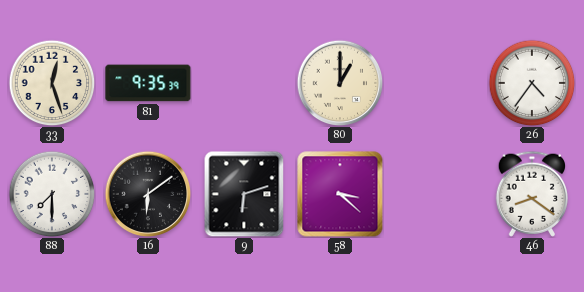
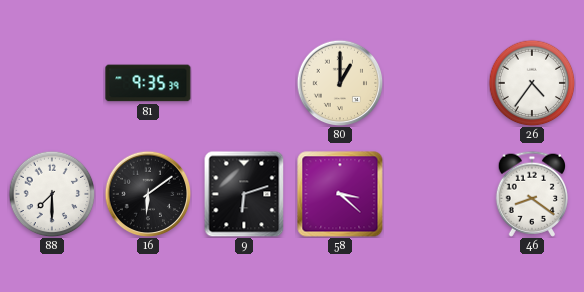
33: 12:27 -> none
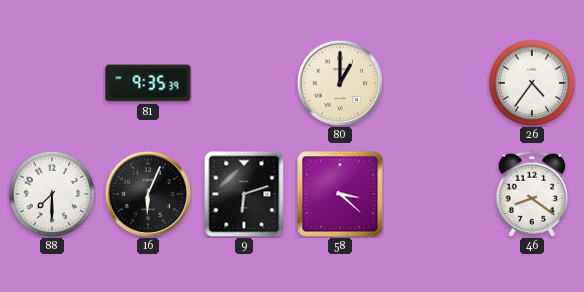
16: 6:09 -> 6:04
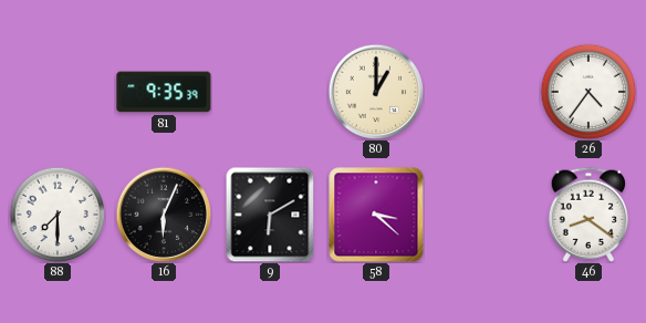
9: 6:12 -> 6:10
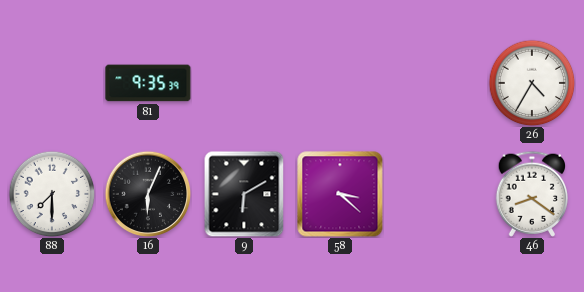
80: 1:00 -> none
26: 4:36 -> 4:35
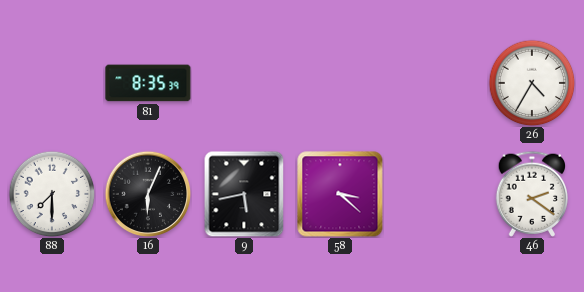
81: 9:35 -> 8:35
9: 6:10 -> 5:43
46: 8:21 -> 2:21
